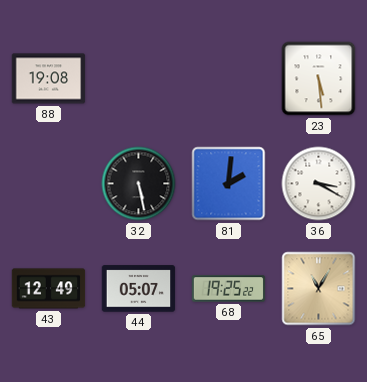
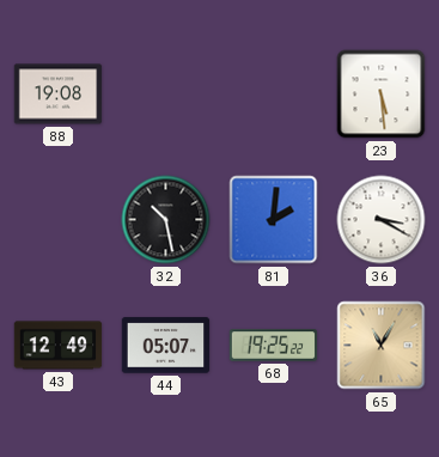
32: 5:28 -> 10:28
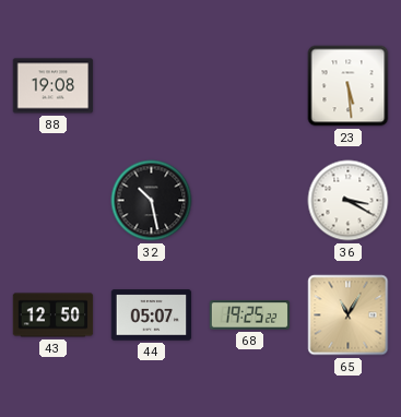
81: 2:01 -> none
43: 12:49 -> 12:50
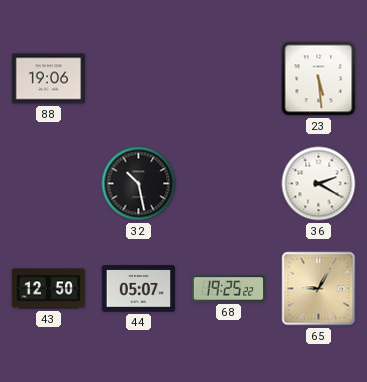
88: 19:08 -> 19:06
36: 3:20 -> 2:20
65: 11:05 -> 9:05
